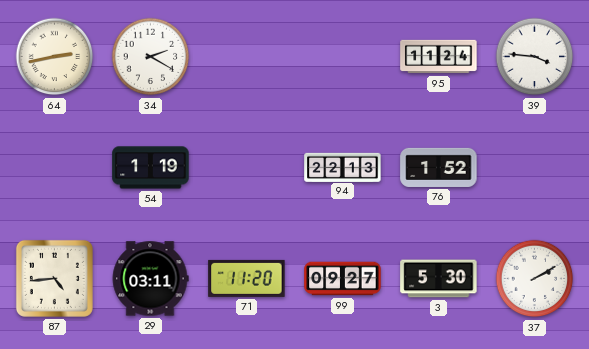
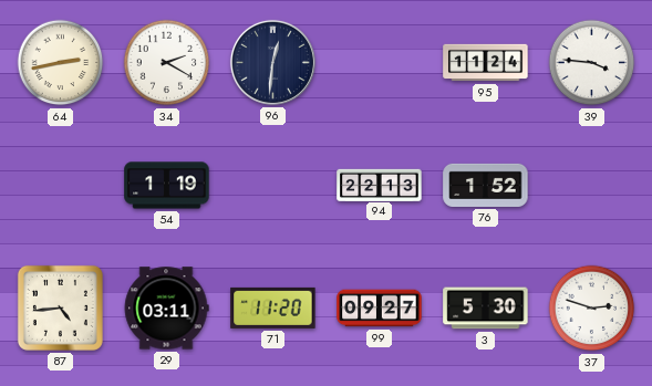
96: none -> 12:31
37: 2:10 -> 2:48
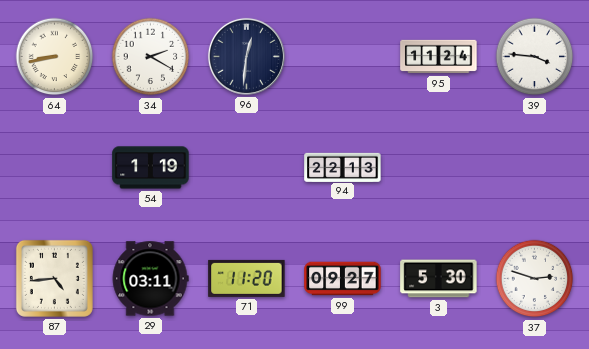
64: 2:43 -> 8:43
76: 1:52 -> none
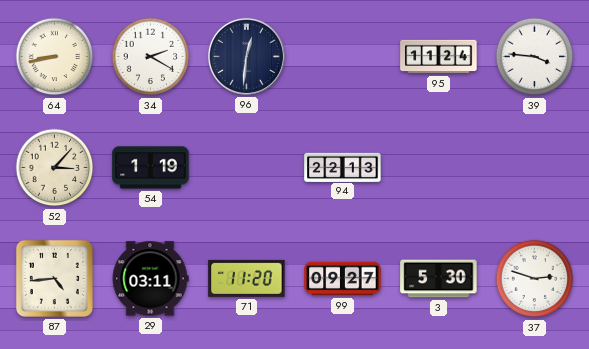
52: none -> 3:07
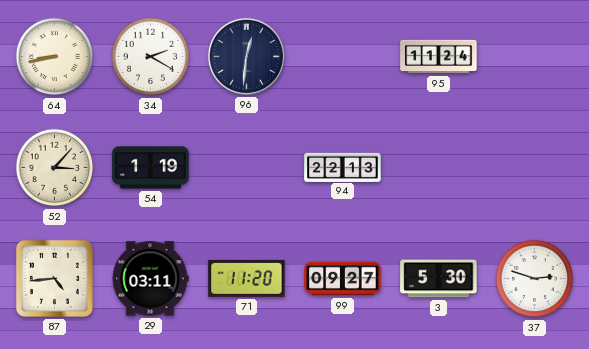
39: 3:46 -> none
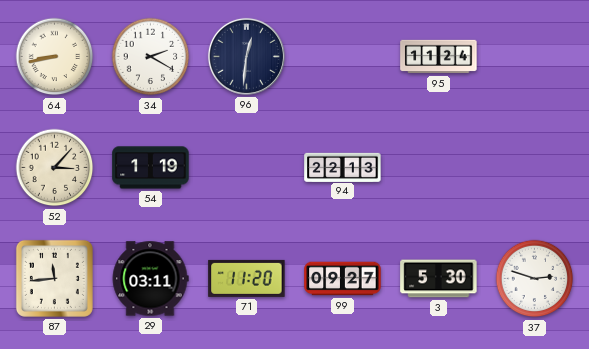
87: 4:44 -> 11:44
